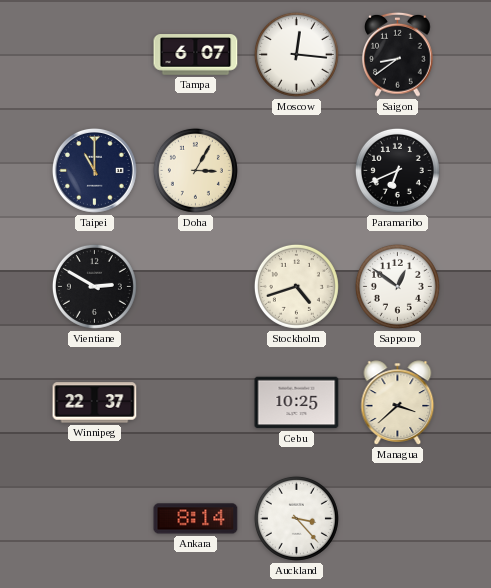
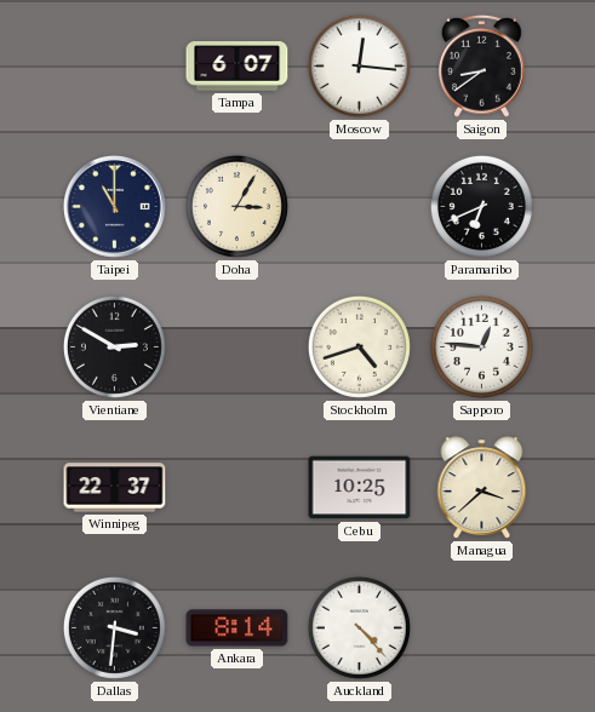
Sapporo: 12:51 -> 12:46
Dallas: none -> 3:31
Auckland: 3:23 -> 4:23
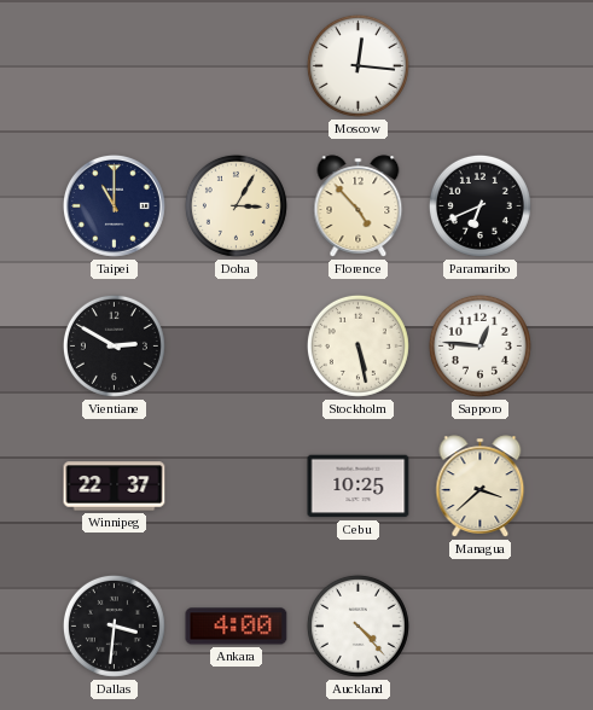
Tampa: 6:07 -> none
Saigon: 8:39 -> none
Florence: none -> 4:53
Stockholm: 4:42 -> 5:28
Ankara: 8:14 -> 4:00
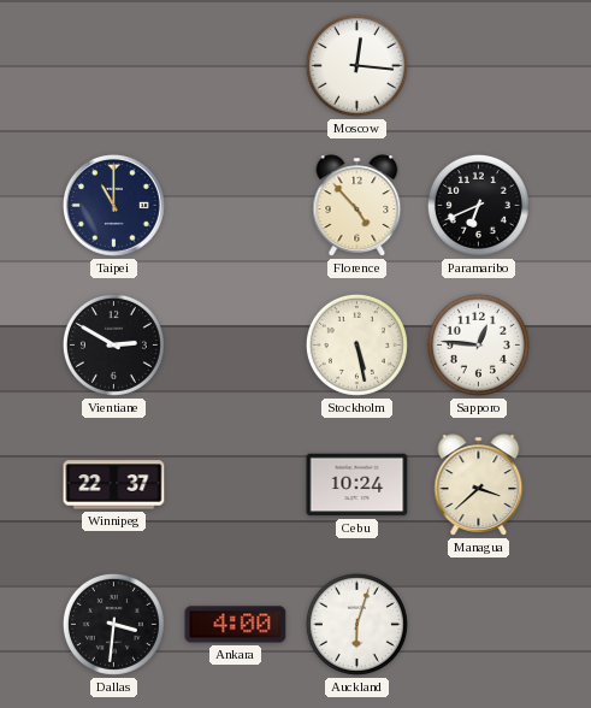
Doha: 3:05 -> none
Cebu: 10:25 -> 10:24
Auckland: 4:23 -> 6:03
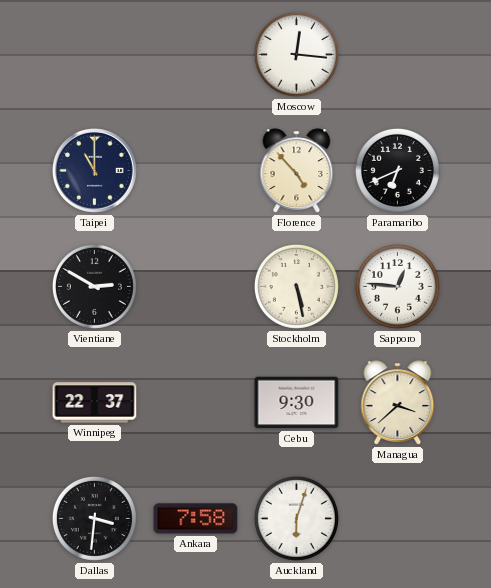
Cebu: 10:24 -> 9:30
Ankara: 4:00 -> 7:58
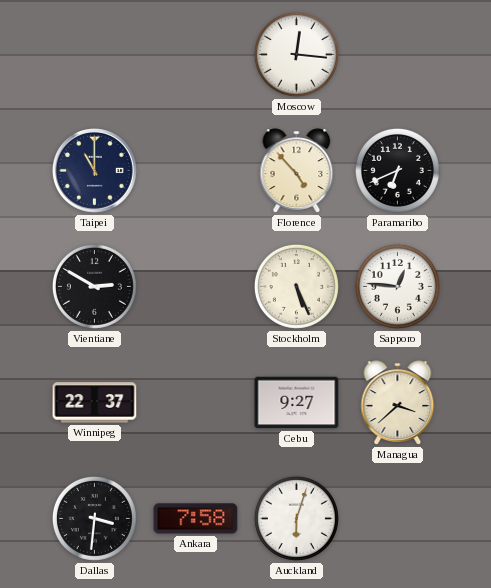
Stockholm: 5:28 -> 5:26
Cebu: 9:30 -> 9:27
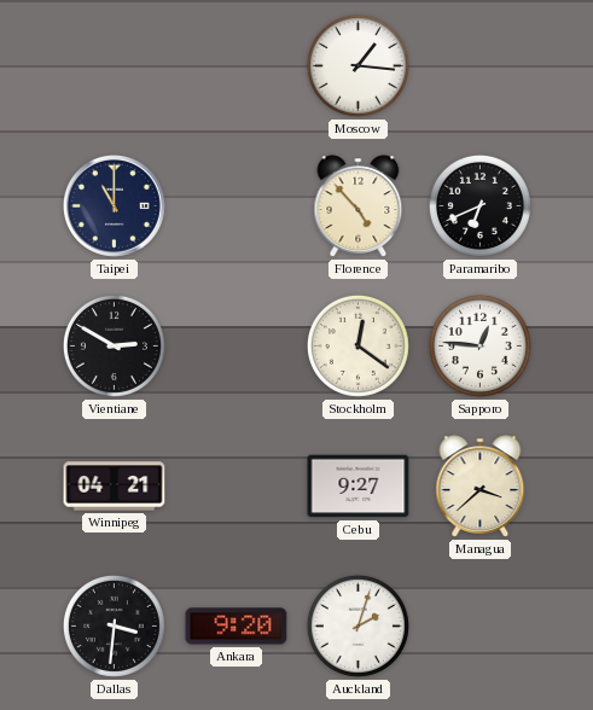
Moscow: 12:16 -> 1:16
Stockholm: 5:26 -> 12:21
Winnipeg: 22:37 -> 04:21
Ankara: 7:58 -> 9:20
Auckland: 6:03 -> 2:03
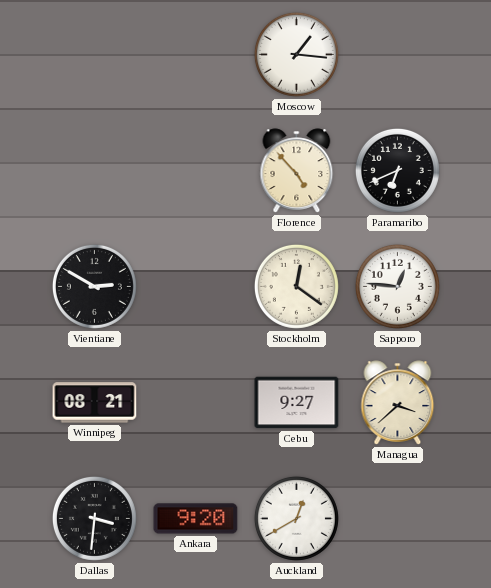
Taipei: 11:00 -> none
Winnipeg: 04:21 -> 08:21
Auckland: 2:03 -> 12:40
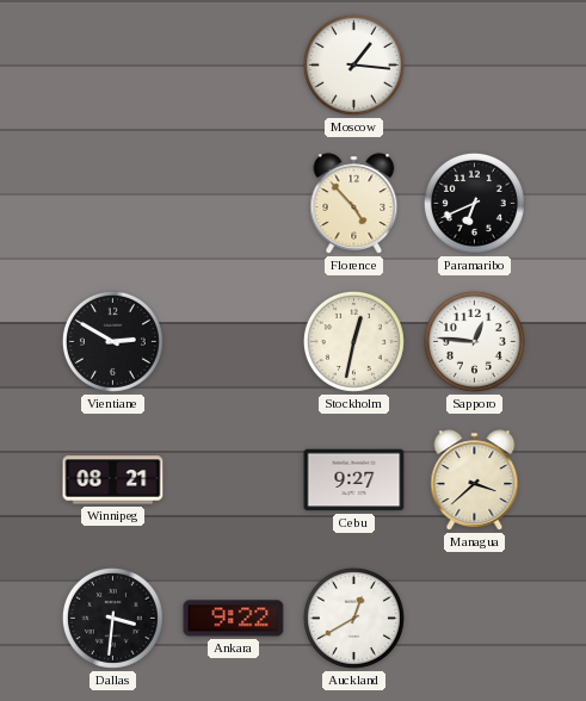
Stockholm: 12:21 -> 12:32
Ankara: 9:20 -> 9:22
